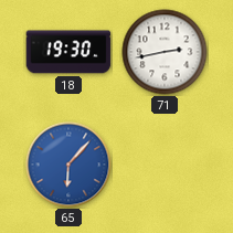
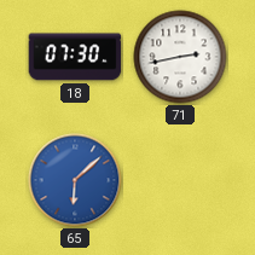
18: 19:30 -> 07:30
65: 6:07 -> 6:08
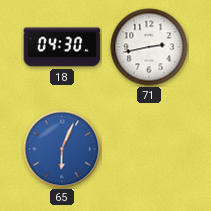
18: 07:30 -> 04:30
65: 6:08 -> 6:04
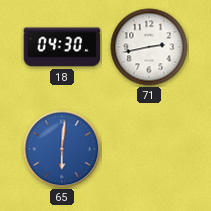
65: 6:04 -> 6:01
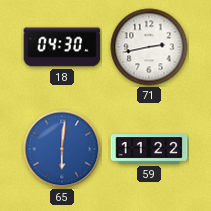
59: none -> 11:22
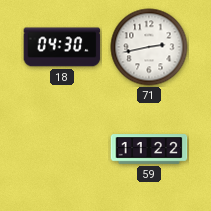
65: 6:01 -> none
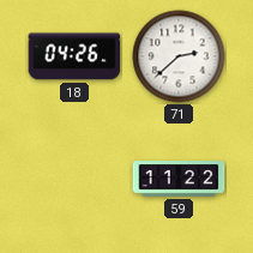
18: 04:30 -> 04:26
71: 2:43 -> 2:38
